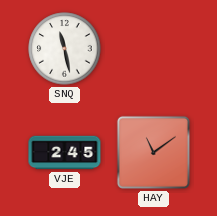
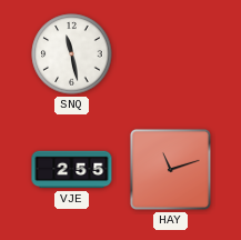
VJE: 2:45 -> 2:55
HAY: 11:09 -> 11:12
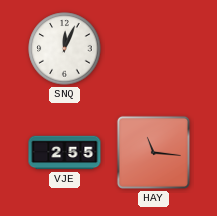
SNQ: 11:28 -> 12:04
HAY: 11:12 -> 11:16
